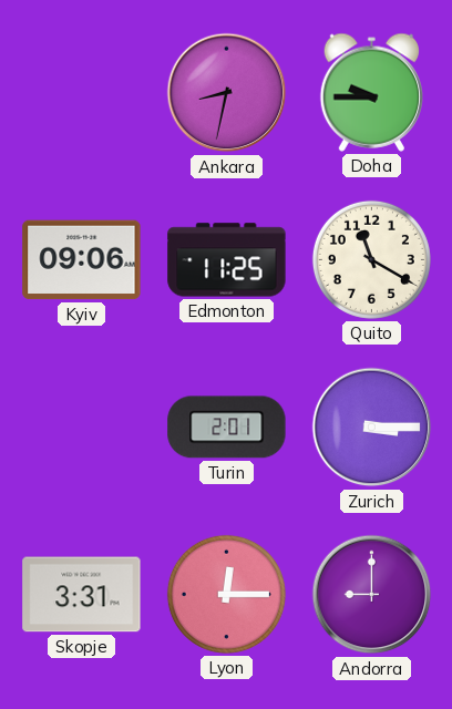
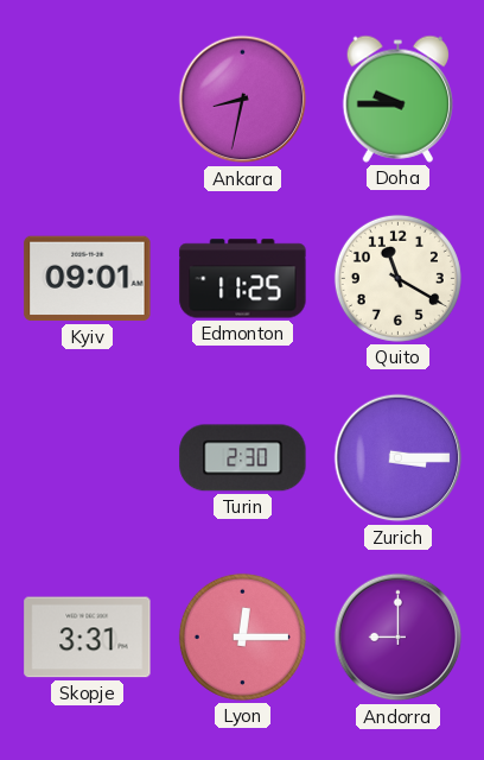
Kyiv: 09:06 -> 09:01
Turin: 2:01 -> 2:30
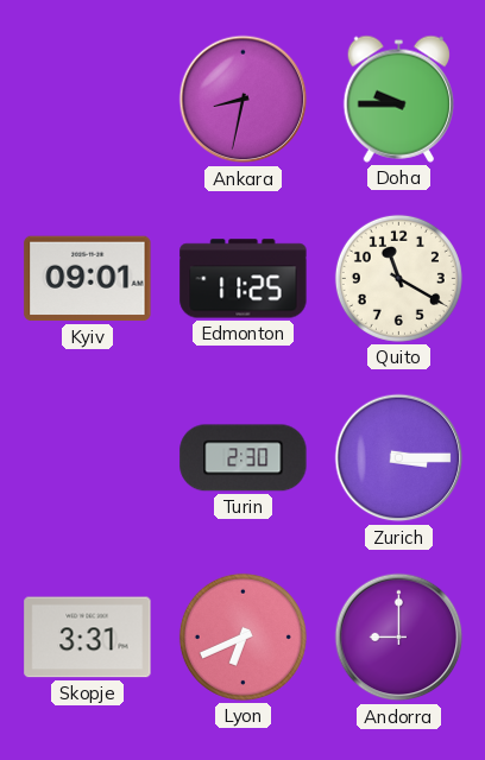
Lyon: 12:15 -> 6:41
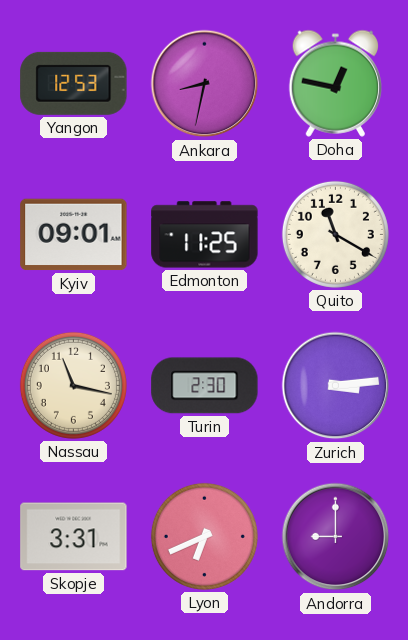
Yangon: none -> 12:53
Doha: 9:45 -> 12:47
Nassau: none -> 11:17
Zurich: 3:15 -> 3:14
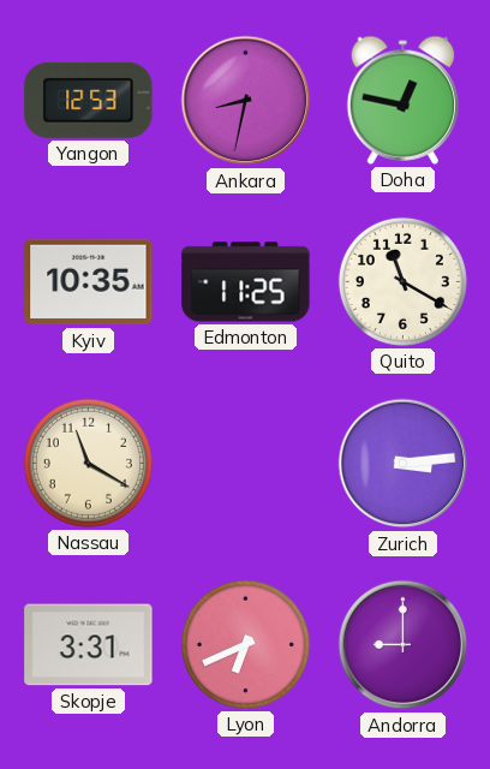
Kyiv: 09:01 -> 10:35
Nassau: 11:17 -> 11:20
Turin: 2:30 -> none
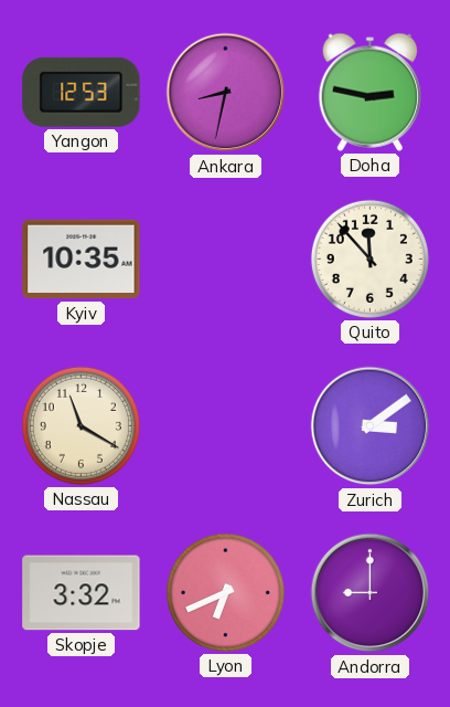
Doha: 12:47 -> 2:47
Edmonton: 11:25 -> none
Quito: 11:20 -> 11:53
Zurich: 3:14 -> 3:09
Skopje: 3:31 -> 3:32
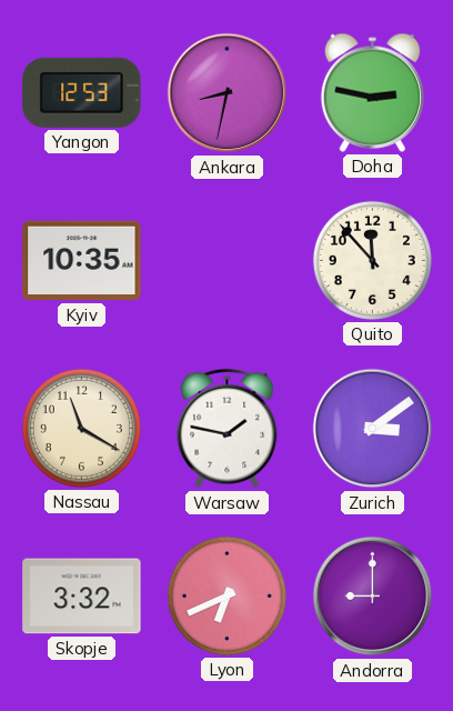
Warsaw: none -> 1:47
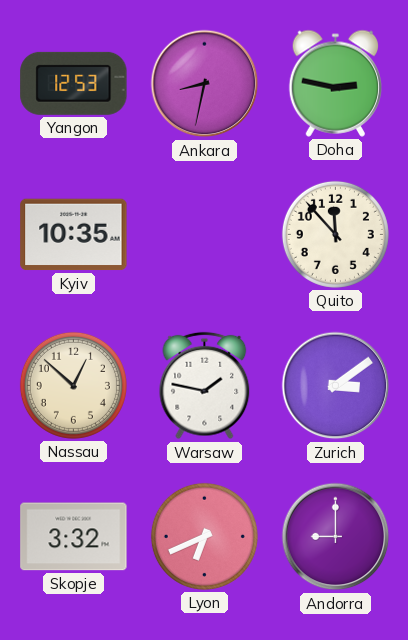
Nassau: 11:20 -> 12:52
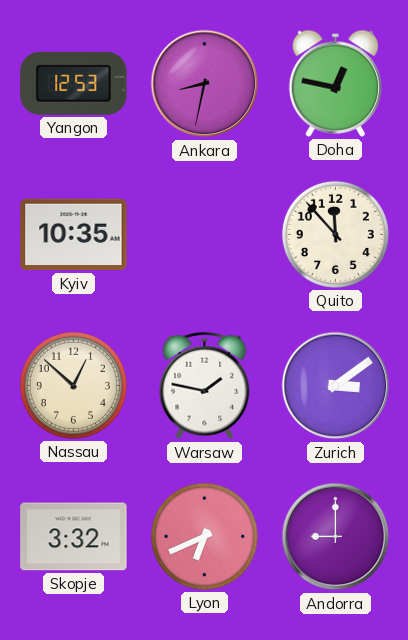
Doha: 2:47 -> 12:47
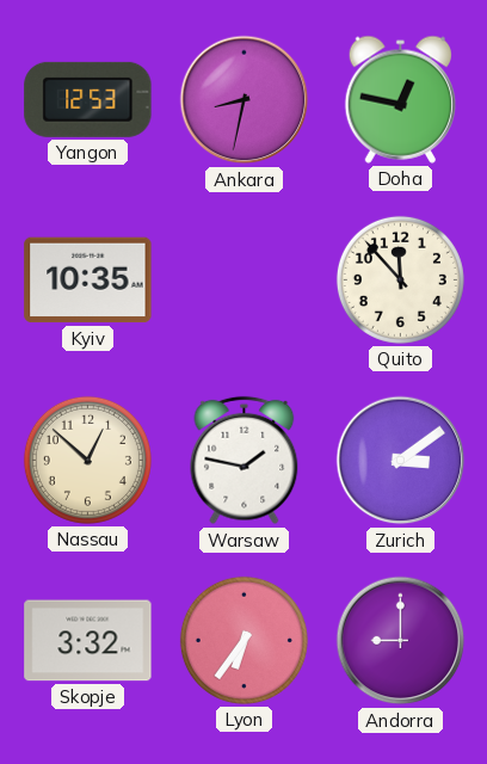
Lyon: 6:41 -> 6:36
